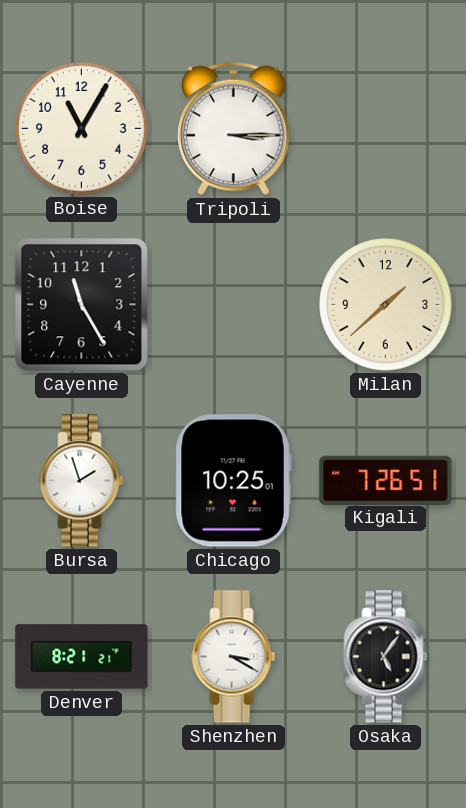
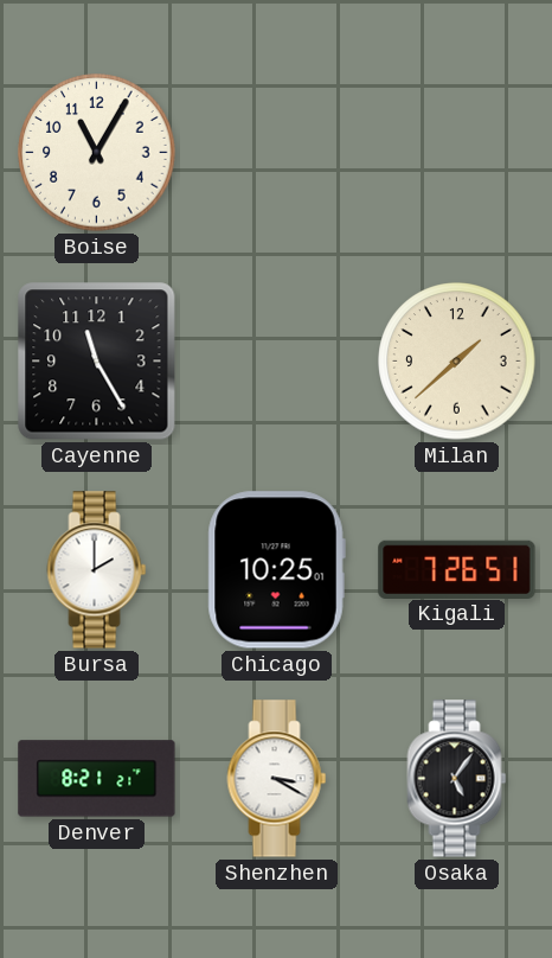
Tripoli: 3:15 -> none
Bursa: 1:57 -> 2:00
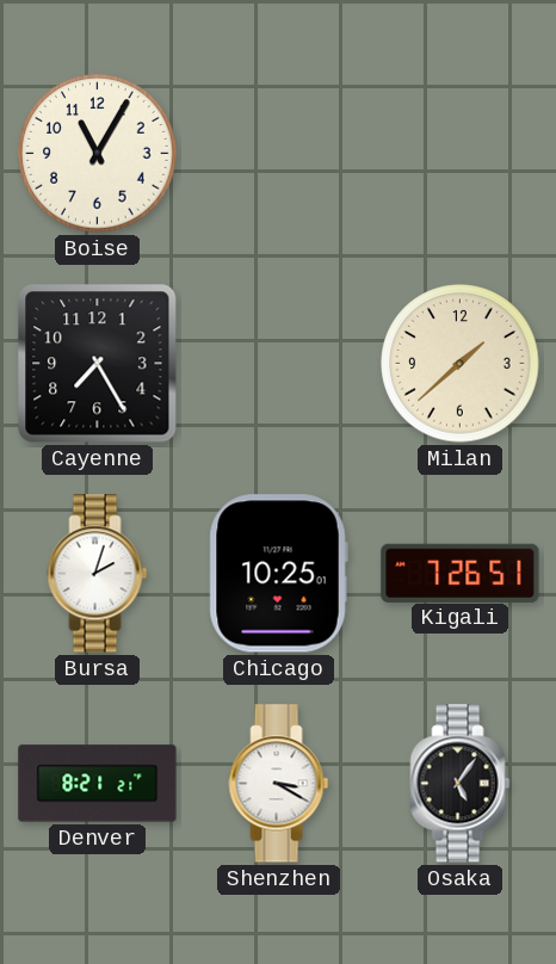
Cayenne: 11:25 -> 7:25
Bursa: 2:00 -> 2:03
